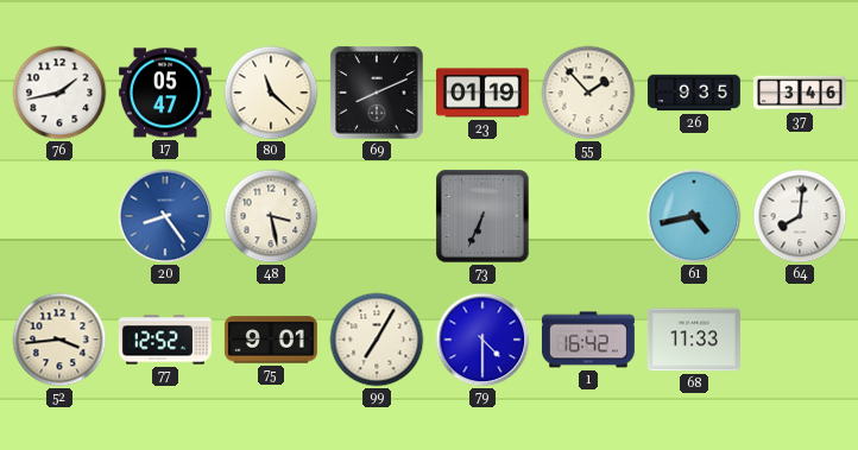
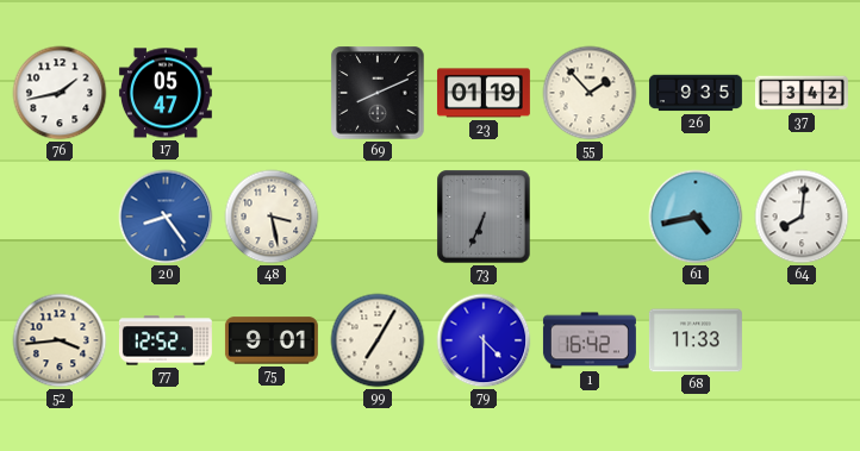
80: 11:22 -> none
37: 3:46 -> 3:42
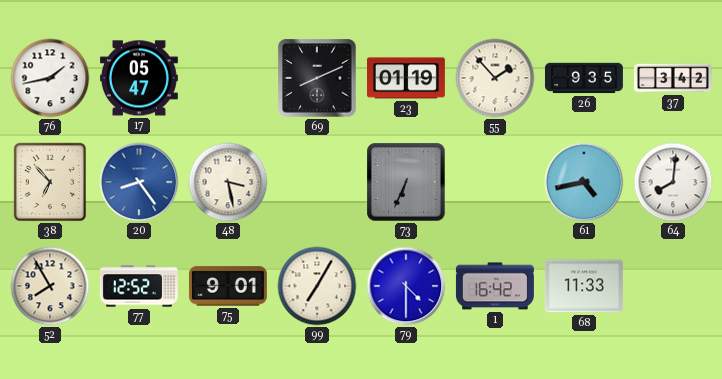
38: none -> 6:53
52: 3:44 -> 7:55
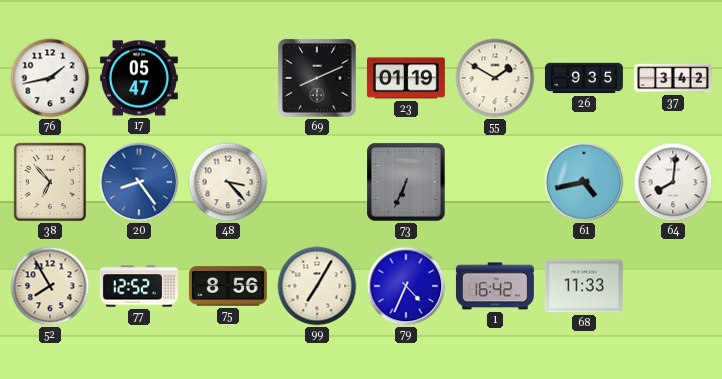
55: 1:53 -> 1:50
48: 3:28 -> 3:23
75: 9:01 -> 8:56
79: 4:30 -> 4:34
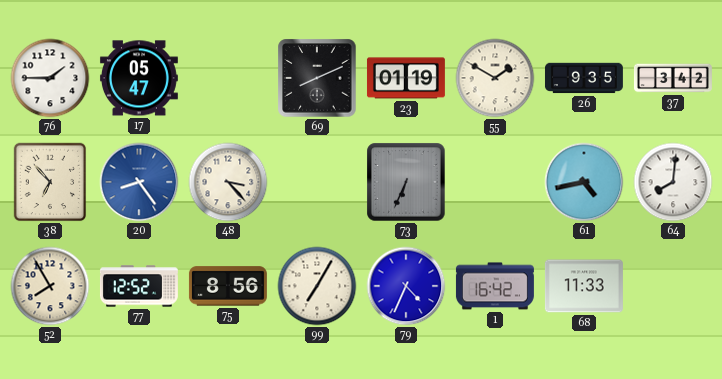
76: 1:43 -> 1:45
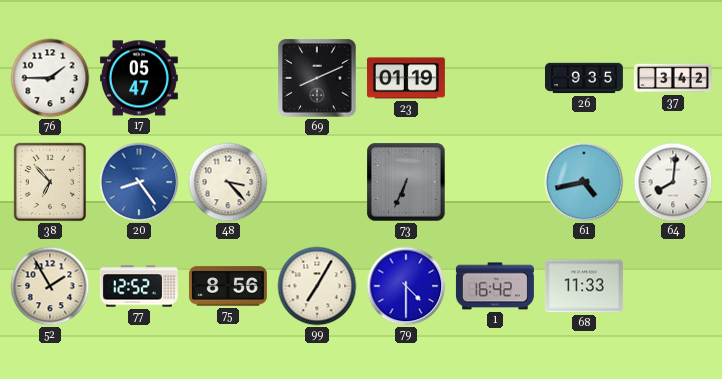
55: 1:50 -> none
52: 7:55 -> 1:55
79: 4:34 -> 4:30
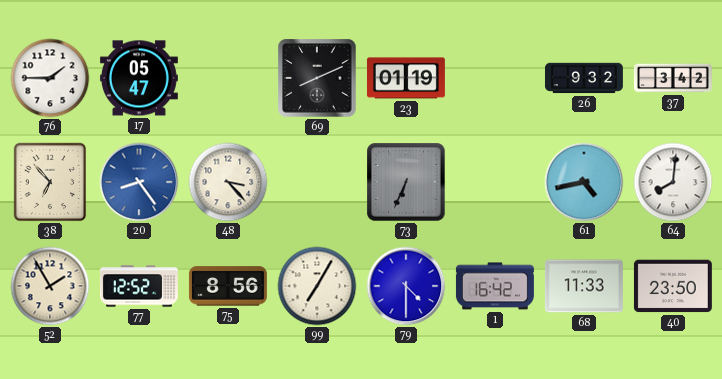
26: 9:35 -> 9:32
40: none -> 23:50
